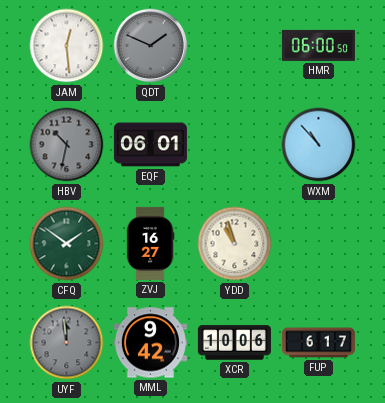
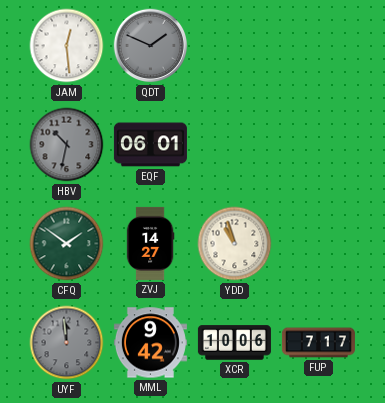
HMR: 06:00 -> none
WXM: 10:53 -> none
ZVJ: 16:27 -> 14:27
FUP: 6:17 -> 7:17
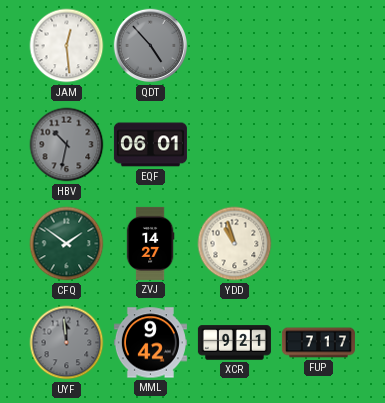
QDT: 1:49 -> 4:53
XCR: 10:06 -> 9:21
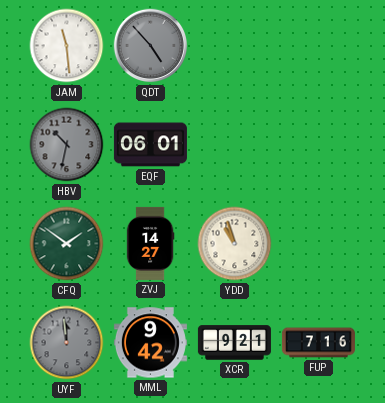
JAM: 12:29 -> 11:29
FUP: 7:17 -> 7:16
